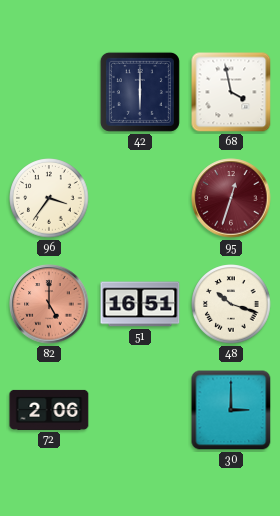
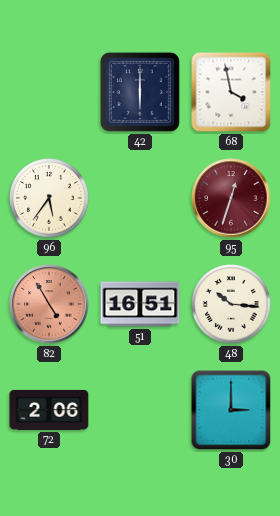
96: 3:36 -> 5:36
82: 5:00 -> 4:55
48: 10:18 -> 10:16
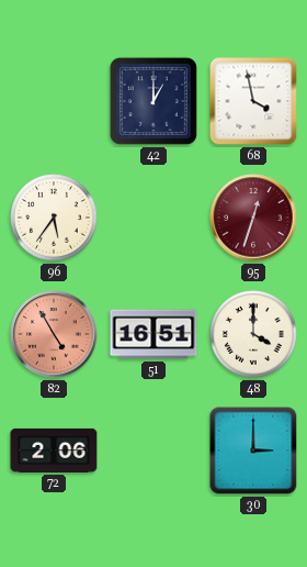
42: 6:00 -> 1:00
48: 10:16 -> 4:00
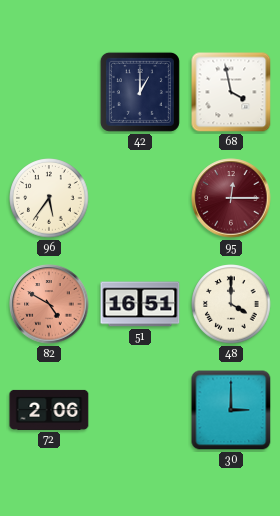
95: 12:33 -> 12:15
82: 4:55 -> 4:50
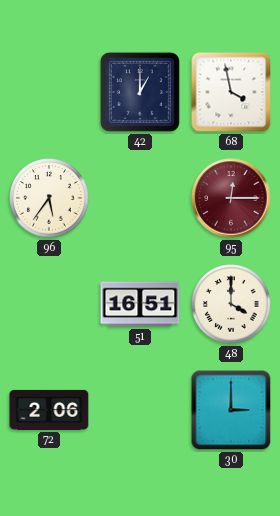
82: 4:50 -> none
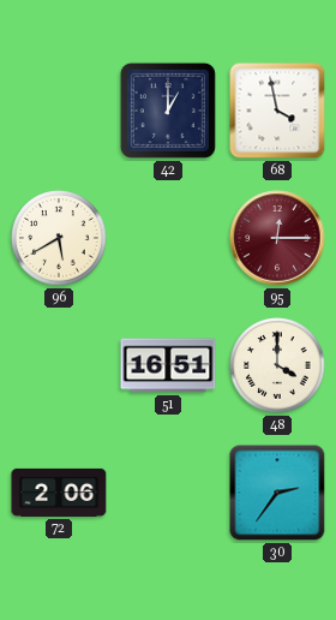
96: 5:36 -> 5:40
30: 3:00 -> 2:36
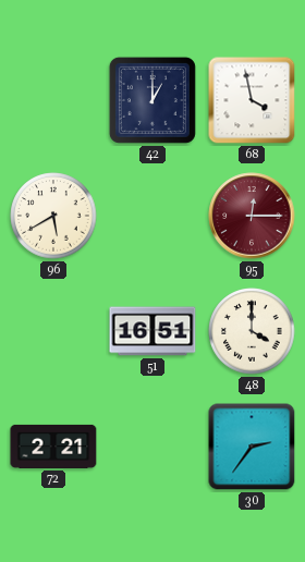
72: 2:06 -> 2:21
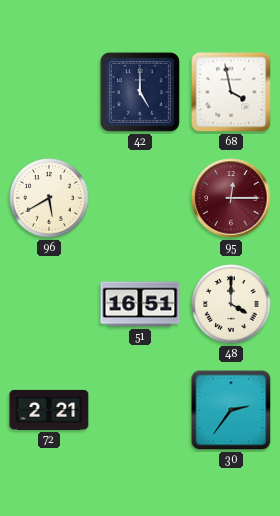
42: 1:00 -> 5:00
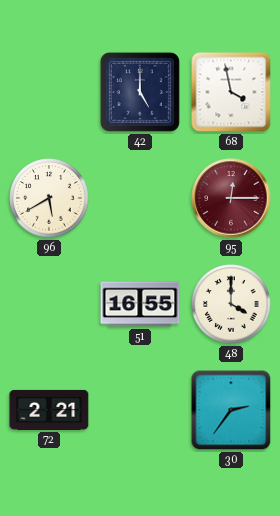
51: 16:51 -> 16:55
